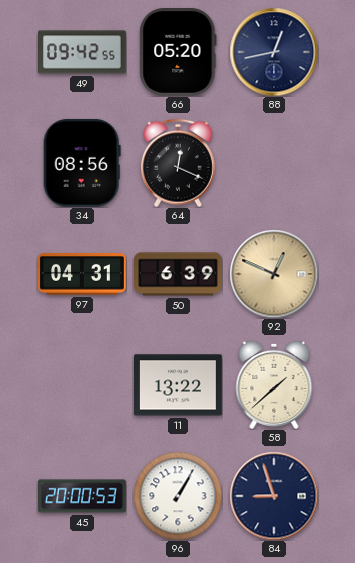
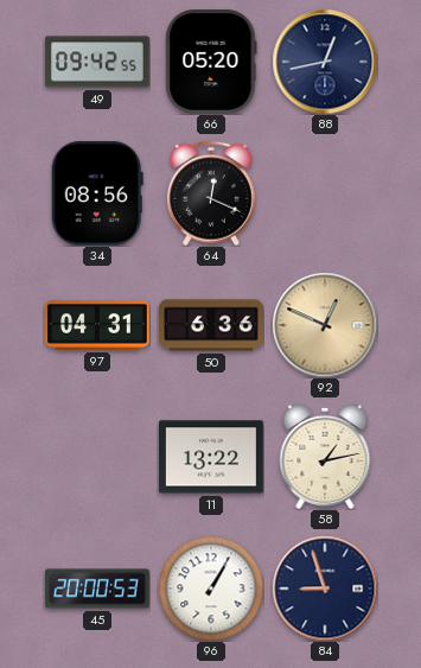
50: 6:39 -> 6:36
58: 1:38 -> 1:13
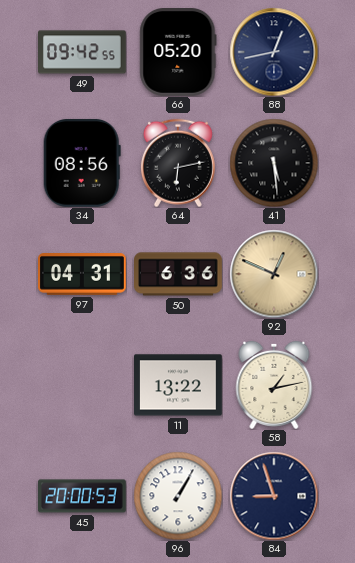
64: 12:19 -> 6:13
41: none -> 5:29
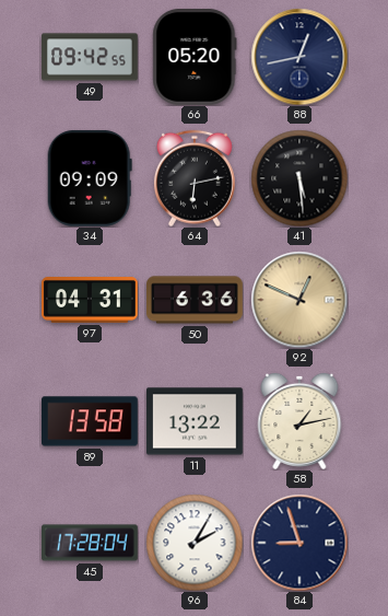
34: 08:56 -> 09:09
89: none -> 13:58
45: 20:00 -> 17:28
96: 1:05 -> 2:05
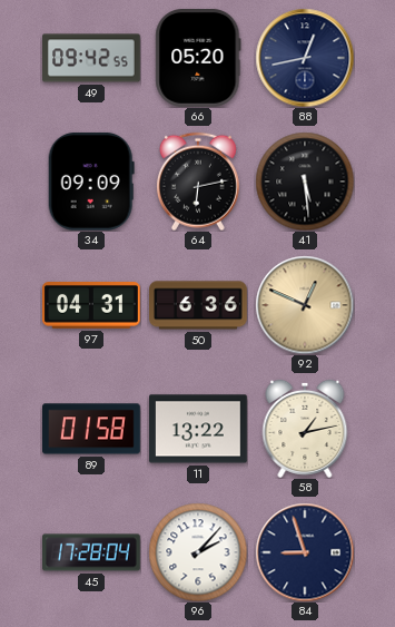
89: 13:58 -> 01:58
96: 2:05 -> 2:07
